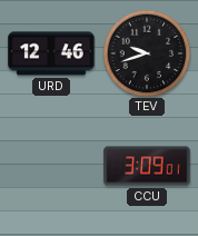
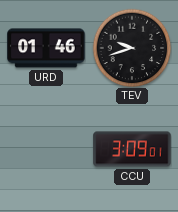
URD: 12:46 -> 01:46
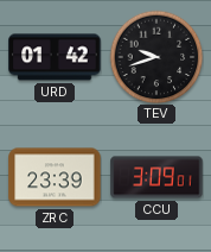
URD: 01:46 -> 01:42
ZRC: none -> 23:39
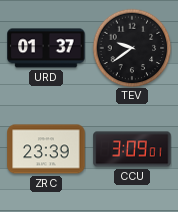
URD: 01:42 -> 01:37
TEV: 9:42 -> 9:39
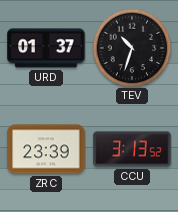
TEV: 9:39 -> 10:33
CCU: 3:09 -> 3:13
